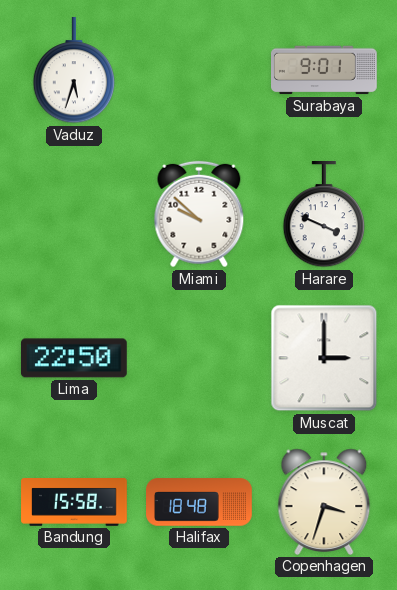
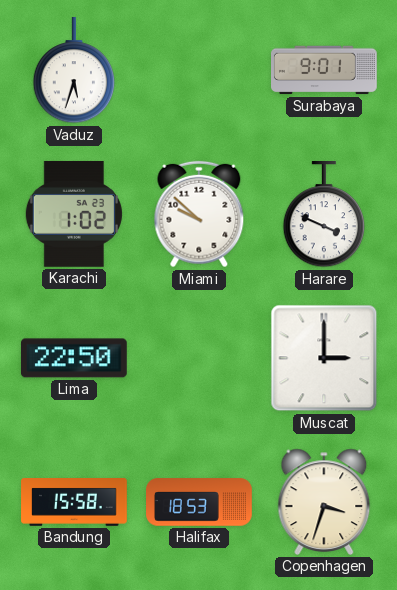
Karachi: none -> 1:02
Halifax: 18:48 -> 18:53
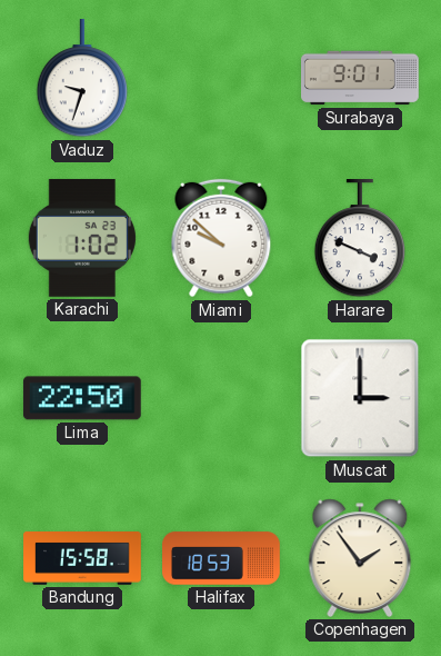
Vaduz: 5:33 -> 9:33
Copenhagen: 3:33 -> 1:54
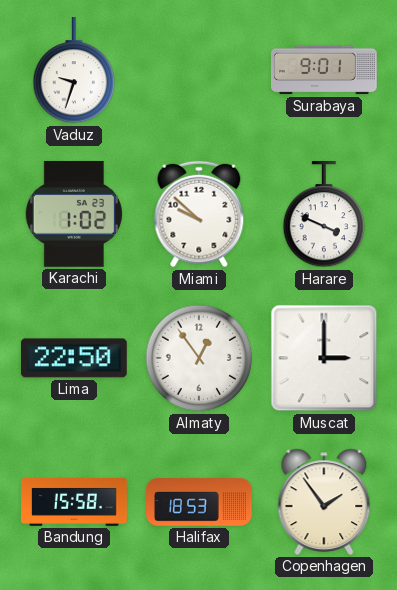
Almaty: none -> 12:54
